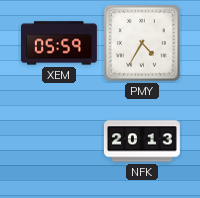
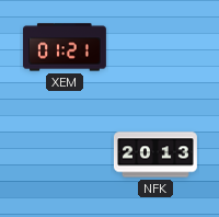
XEM: 05:59 -> 01:21
PMY: 4:35 -> none
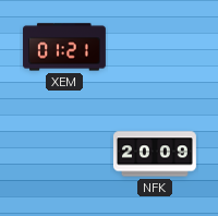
NFK: 20:13 -> 20:09
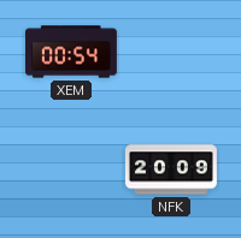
XEM: 01:21 -> 00:54
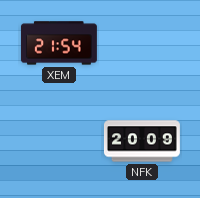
XEM: 00:54 -> 21:54
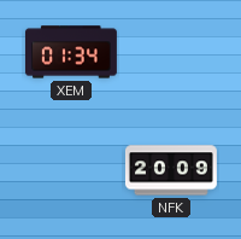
XEM: 21:54 -> 01:34
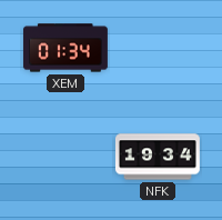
NFK: 20:09 -> 19:34
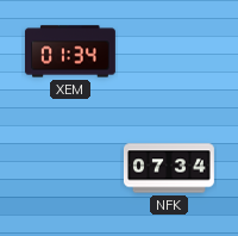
NFK: 19:34 -> 07:34
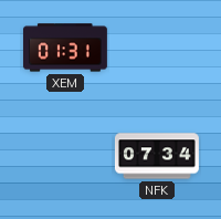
XEM: 01:34 -> 01:31
